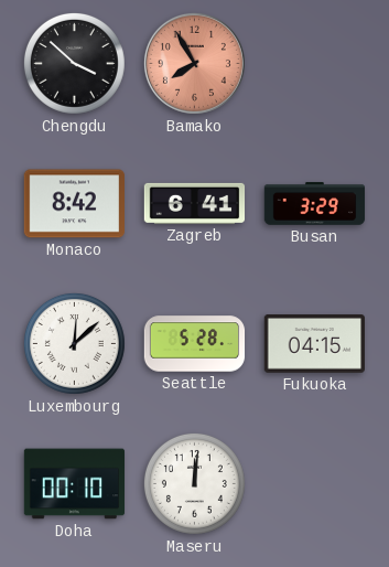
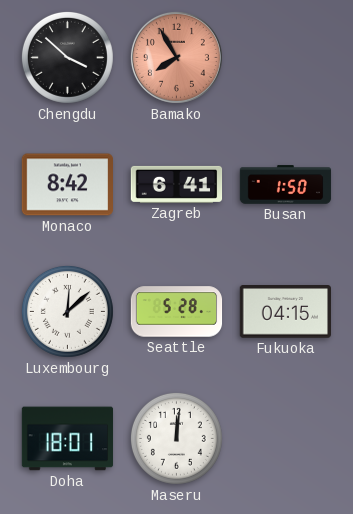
Busan: 3:29 -> 1:50
Doha: 00:10 -> 18:01
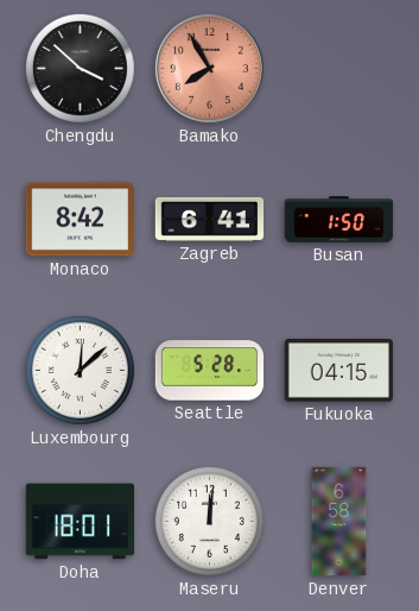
Denver: none -> 6:58
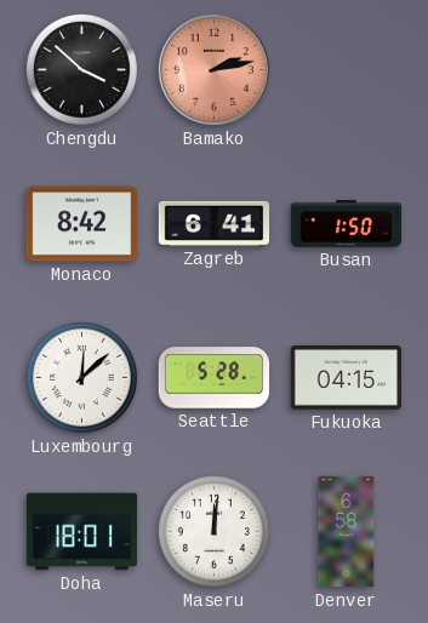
Bamako: 7:55 -> 2:13
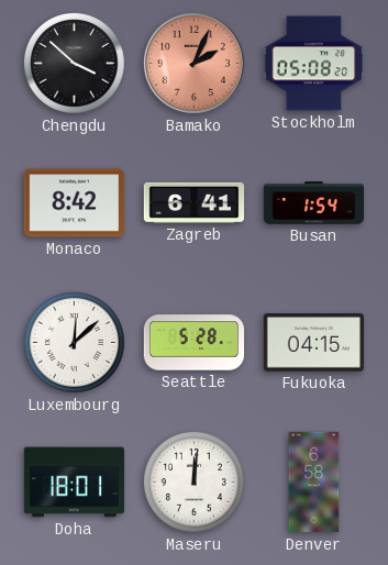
Bamako: 2:13 -> 2:04
Stockholm: none -> 05:08
Busan: 1:50 -> 1:54
